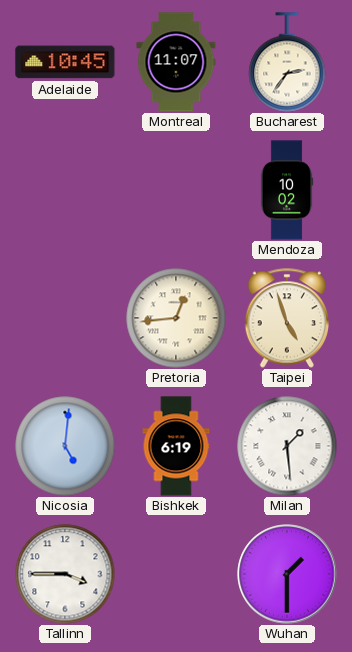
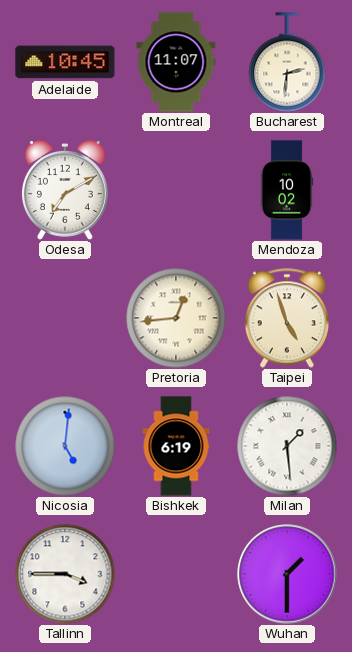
Bucharest: 2:36 -> 2:31
Odesa: none -> 7:10
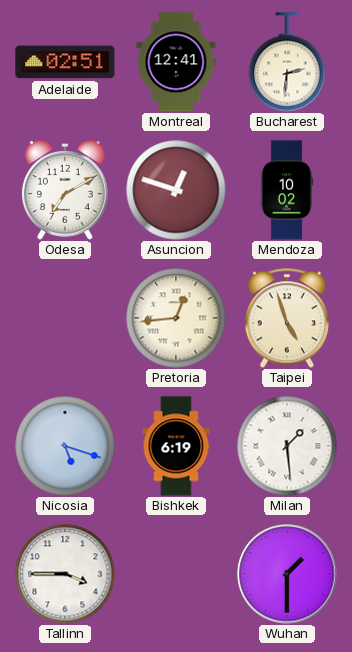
Adelaide: 10:45 -> 02:51
Montreal: 11:07 -> 12:41
Asuncion: none -> 12:48
Nicosia: 5:01 -> 5:18
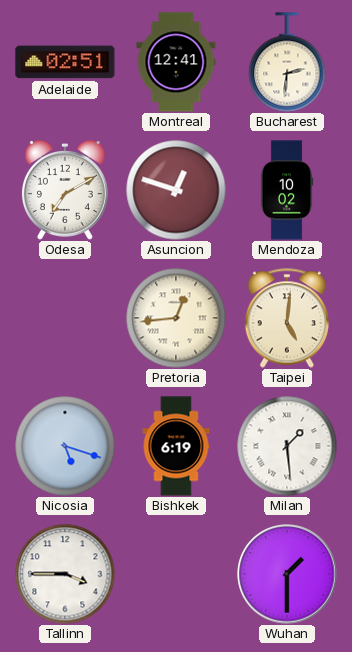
Taipei: 4:57 -> 5:01
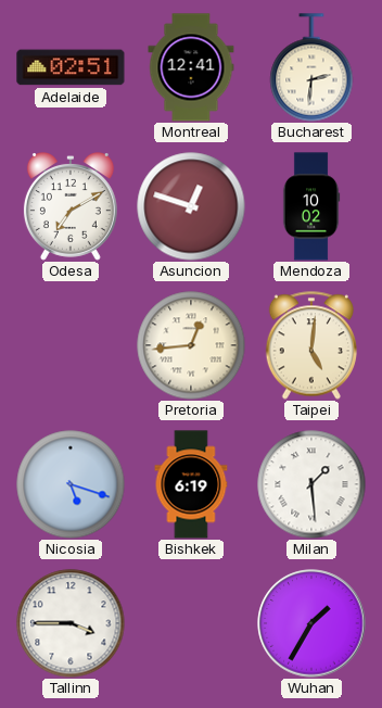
Wuhan: 1:30 -> 1:35
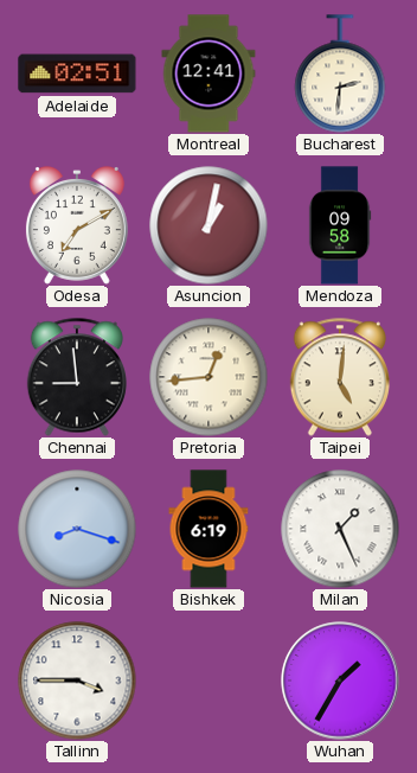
Asuncion: 12:48 -> 1:02
Mendoza: 10:02 -> 09:58
Chennai: none -> 8:59
Nicosia: 5:18 -> 8:18
Milan: 1:29 -> 1:26
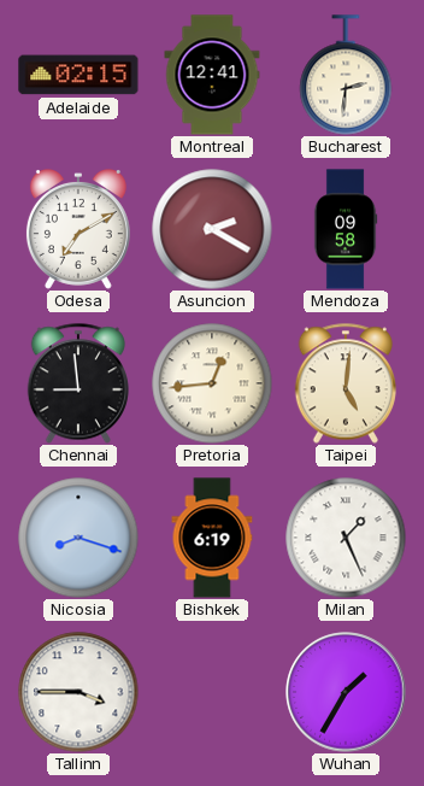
Adelaide: 02:51 -> 02:15
Asuncion: 1:02 -> 2:20
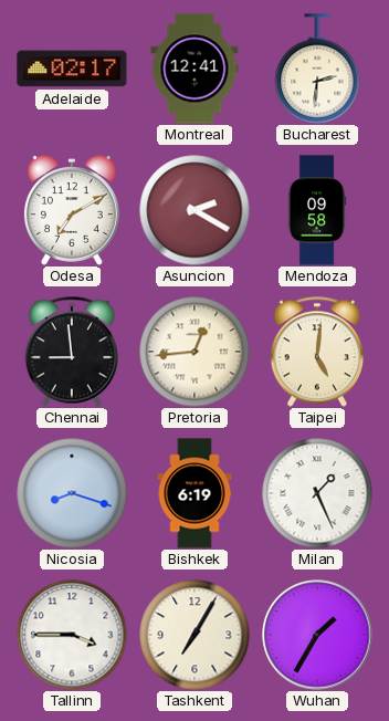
Adelaide: 02:15 -> 02:17
Tashkent: none -> 7:05
